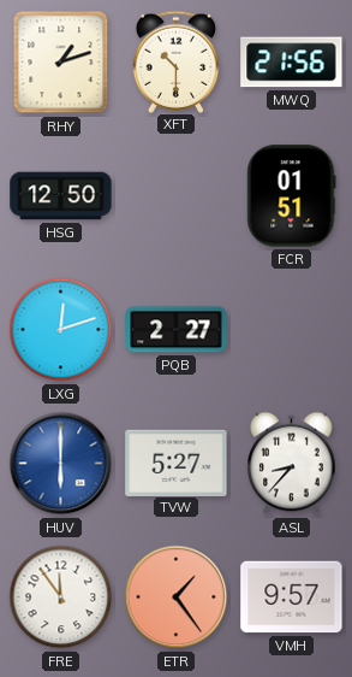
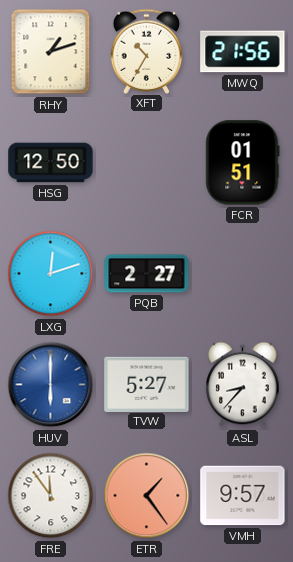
XFT: 10:30 -> 10:35
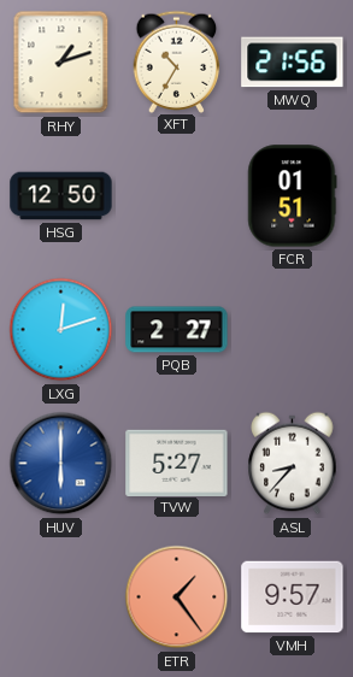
FRE: 11:54 -> none
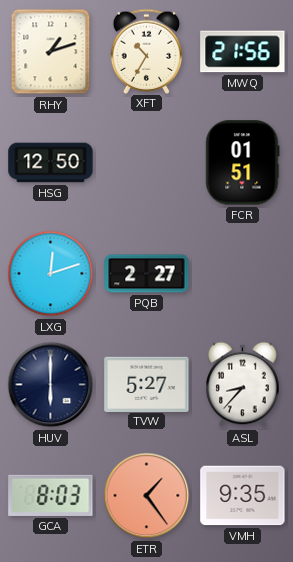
HUV dial: blue -> navy
GCA: none -> 8:03
VMH: 9:57 -> 9:35
